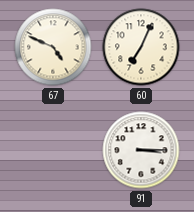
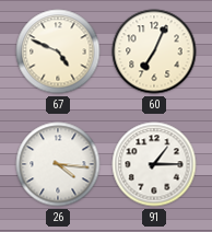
26: none -> 4:16
91: 3:15 -> 1:15
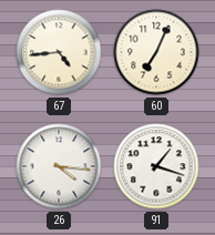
67: 4:49 -> 4:44
91: 1:15 -> 1:18
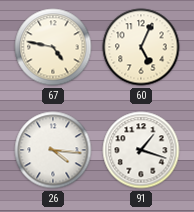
67: 4:44 -> 4:47
60: 7:04 -> 5:04
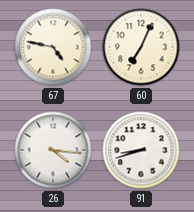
60: 5:04 -> 7:04
91: 1:18 -> 8:42
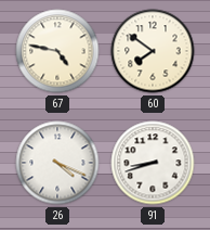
60: 7:04 -> 7:51
26: 4:16 -> 4:19
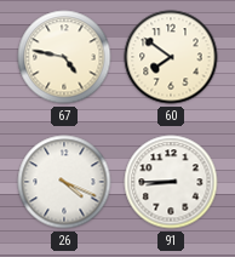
91: 8:42 -> 8:45
